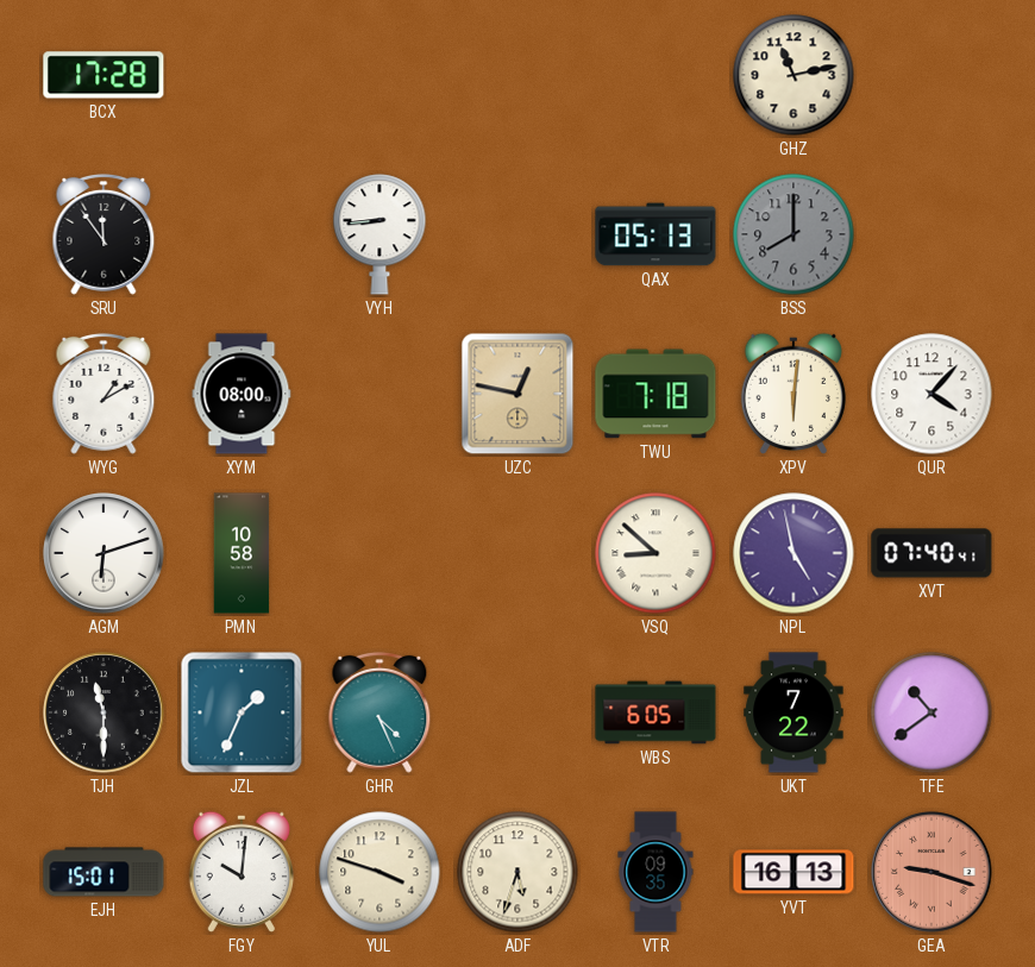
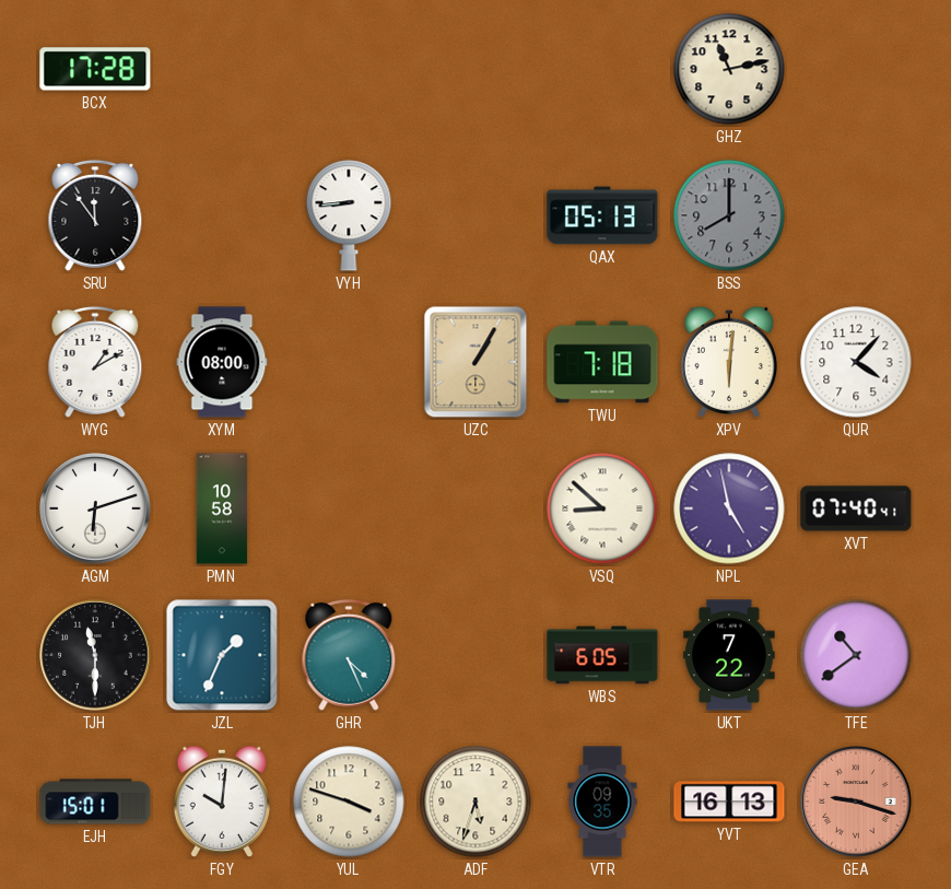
UZC: 12:47 -> 1:05
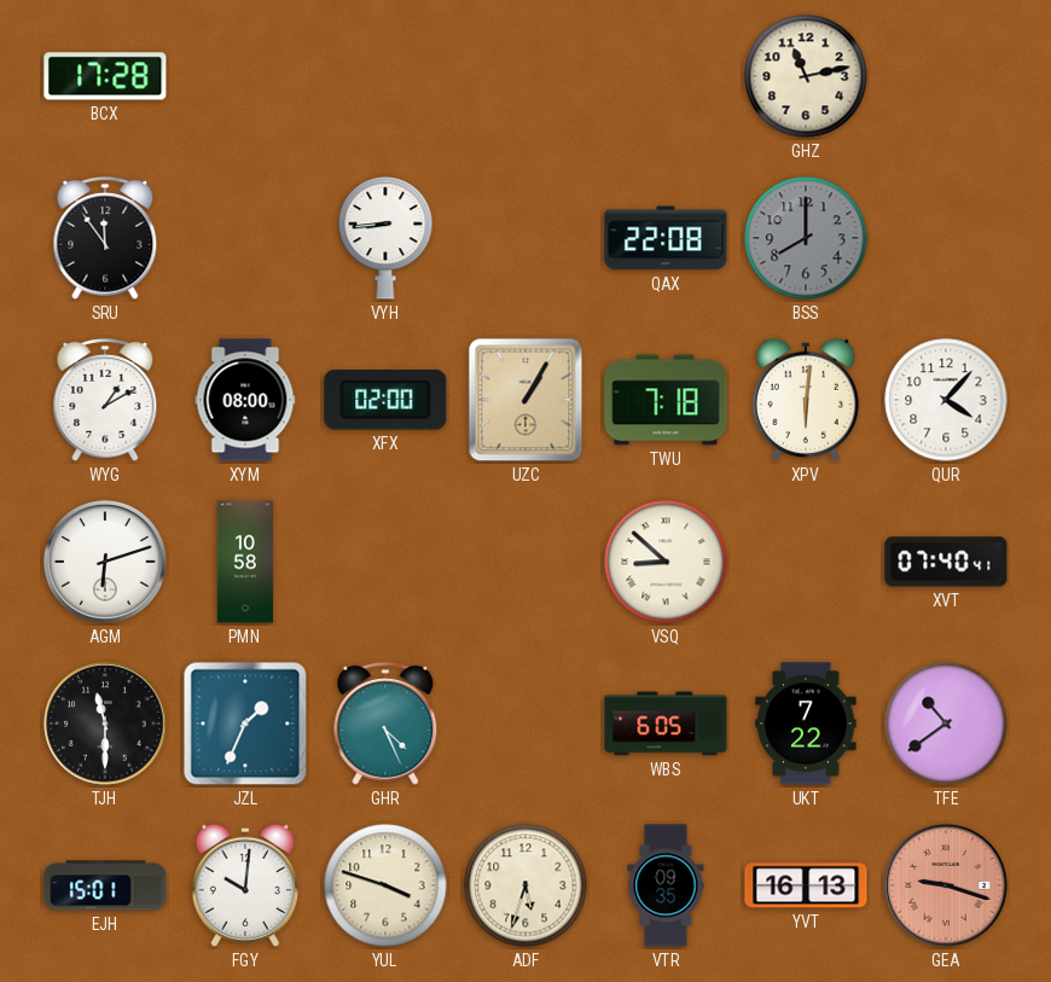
QAX: 05:13 -> 22:08
XFX: none -> 02:00
NPL: 4:58 -> none
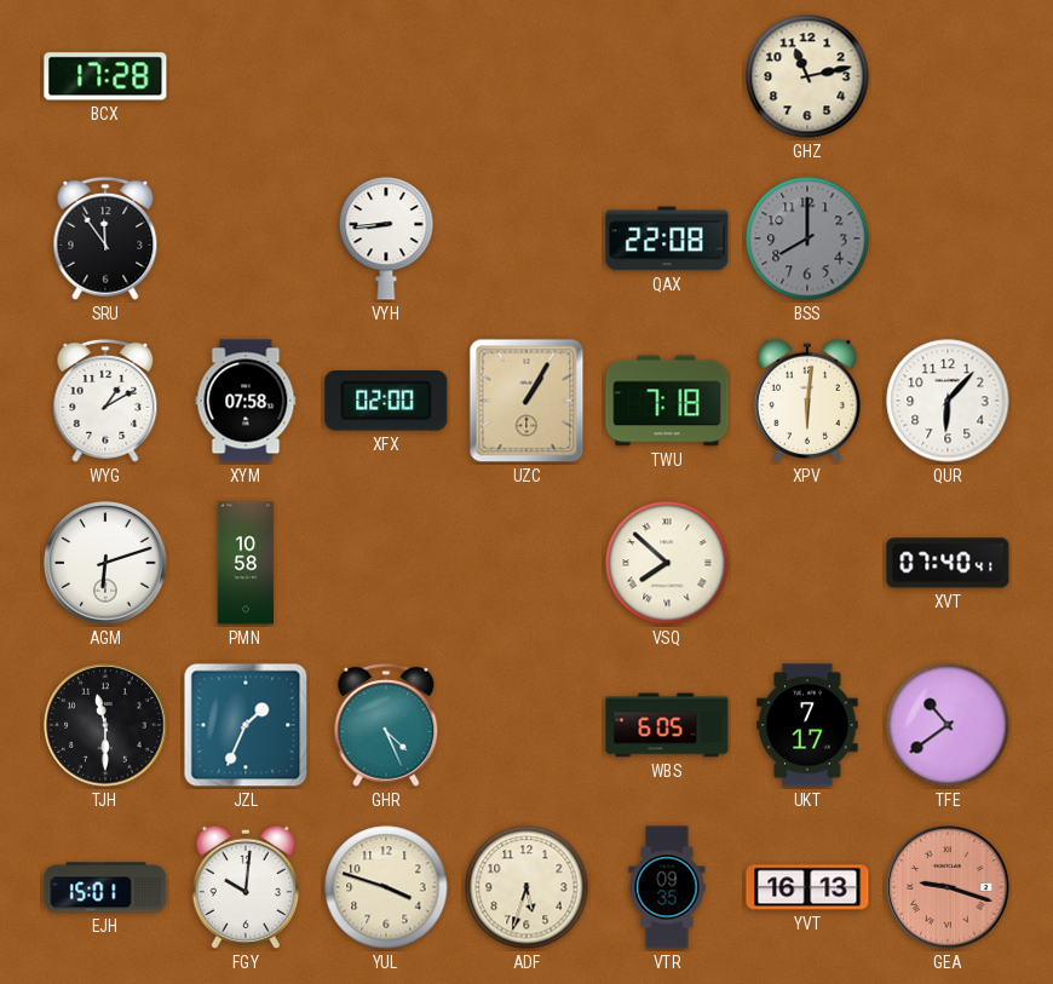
XYM: 08:00 -> 07:58
QUR: 4:07 -> 6:07
VSQ: 8:52 -> 7:52
UKT: 7:22 -> 7:17
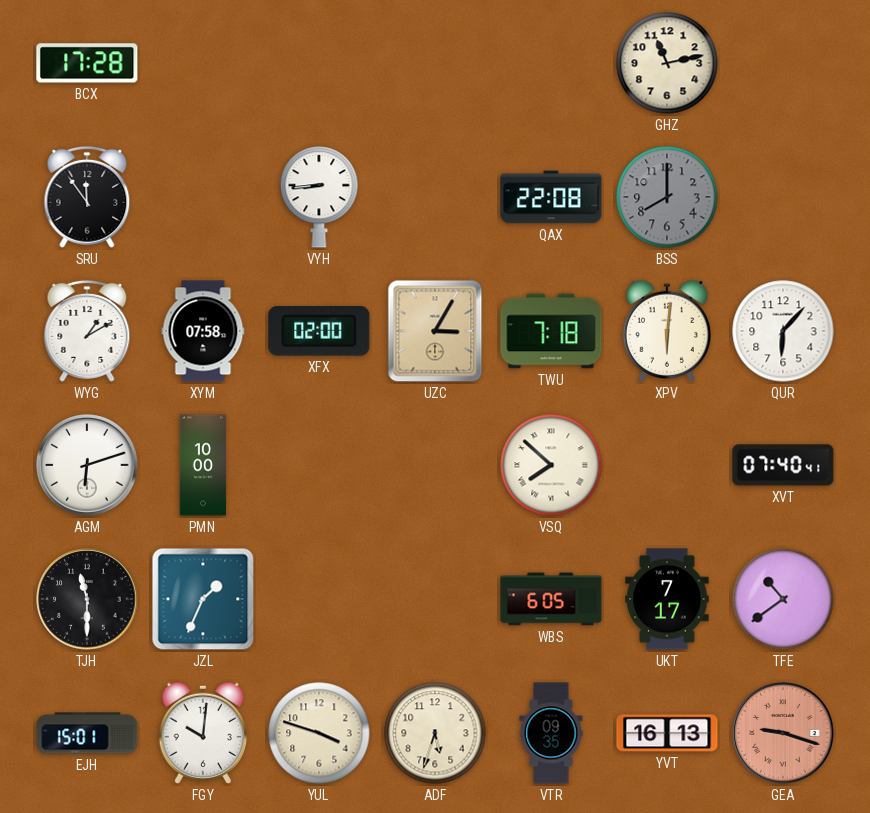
UZC: 1:05 -> 3:05
PMN: 10:58 -> 10:00
GHR: 4:26 -> none
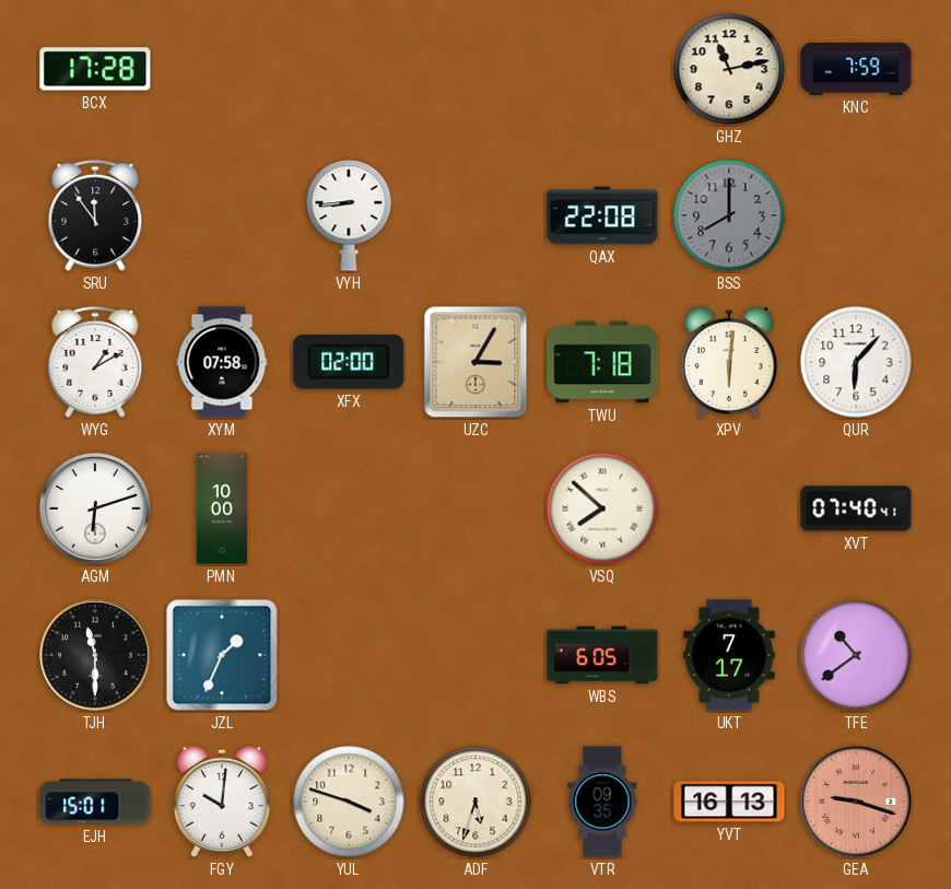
KNC: none -> 7:59
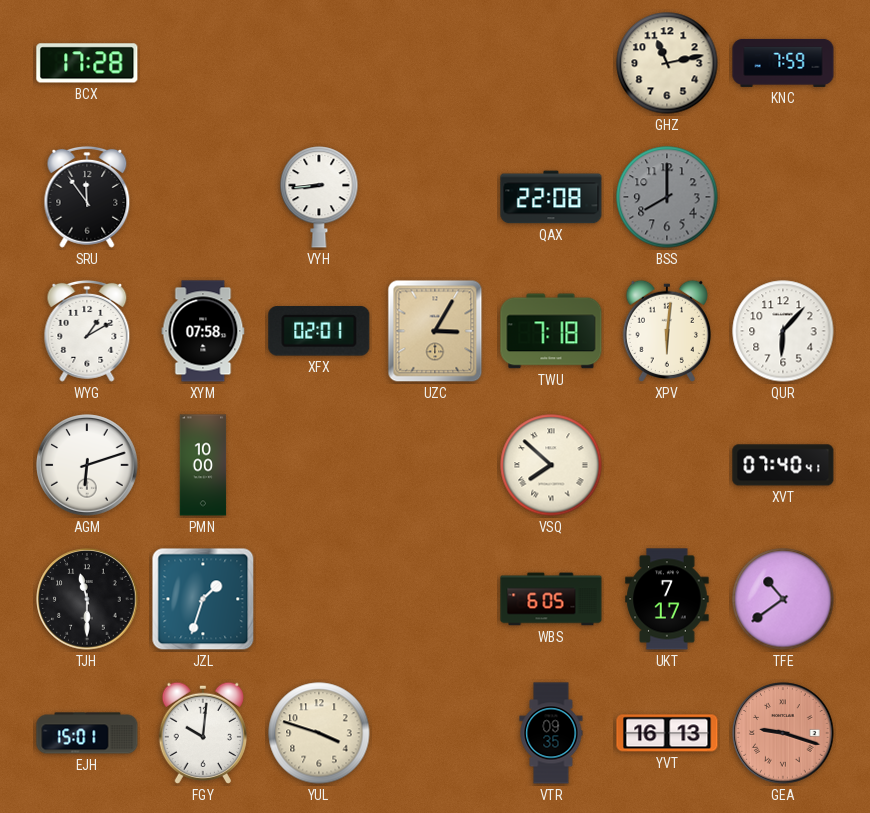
XFX: 02:00 -> 02:01
JZL: 1:34 -> 1:33
ADF: 5:33 -> none
